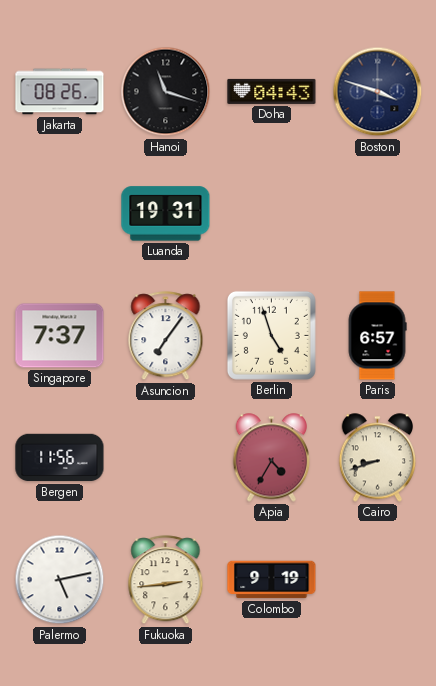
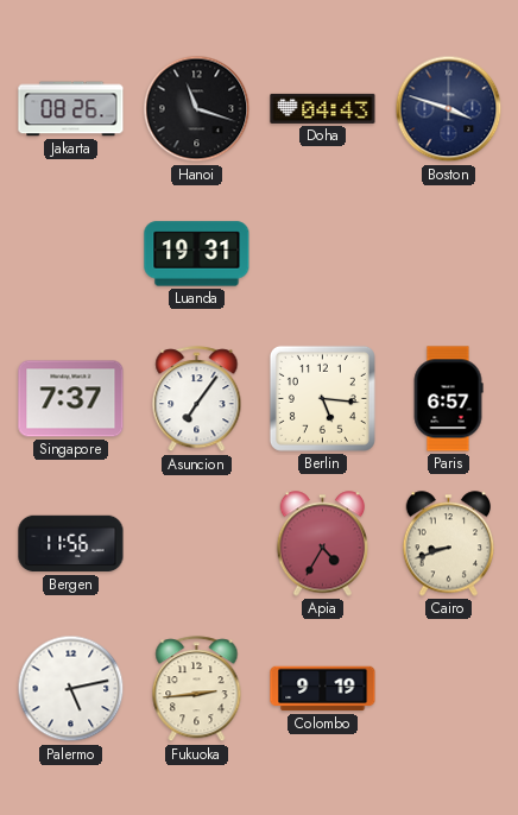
Berlin: 4:57 -> 5:16
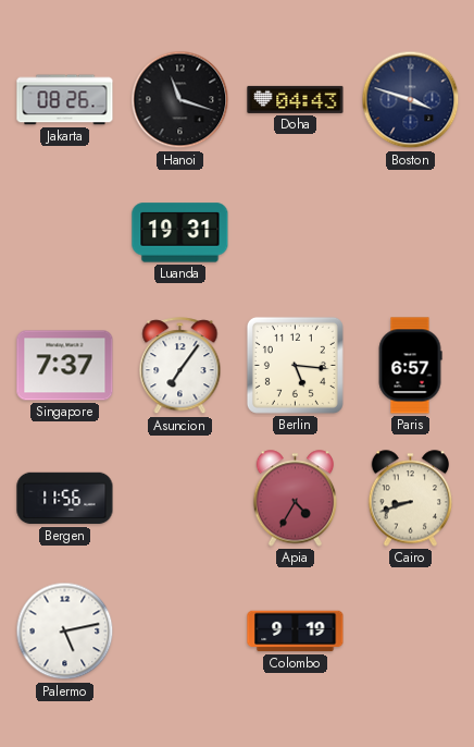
Fukuoka: 2:44 -> none
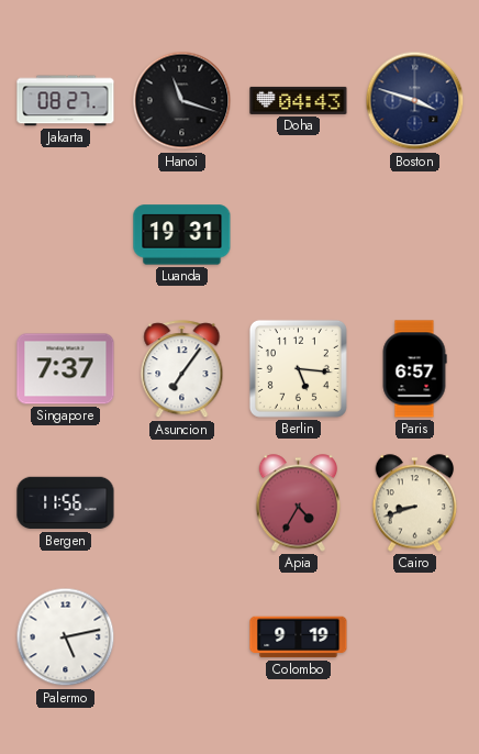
Jakarta: 08:26 -> 08:27
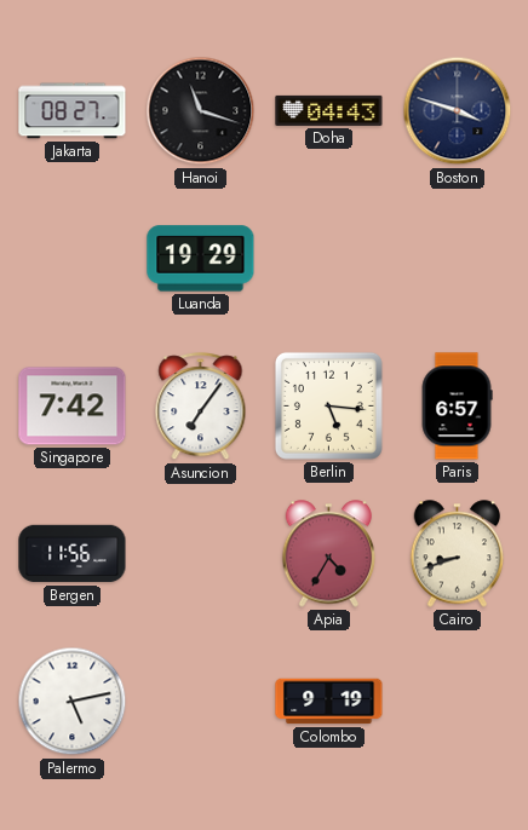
Luanda: 19:31 -> 19:29
Singapore: 7:37 -> 7:42
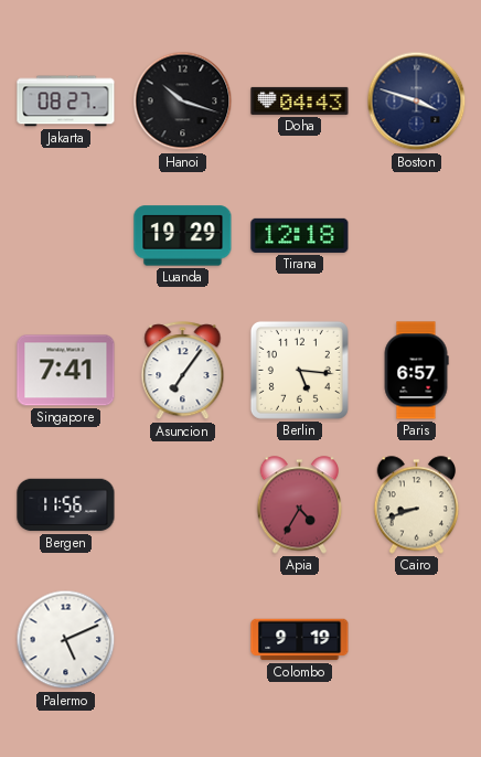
Hanoi: 11:18 -> 10:18
Tirana: none -> 12:18
Singapore: 7:42 -> 7:41
Palermo: 5:13 -> 5:11
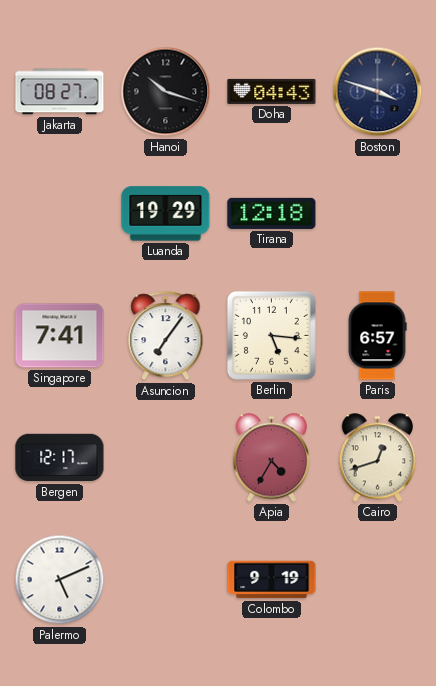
Bergen: 11:56 -> 12:17
Cairo: 8:42 -> 12:42
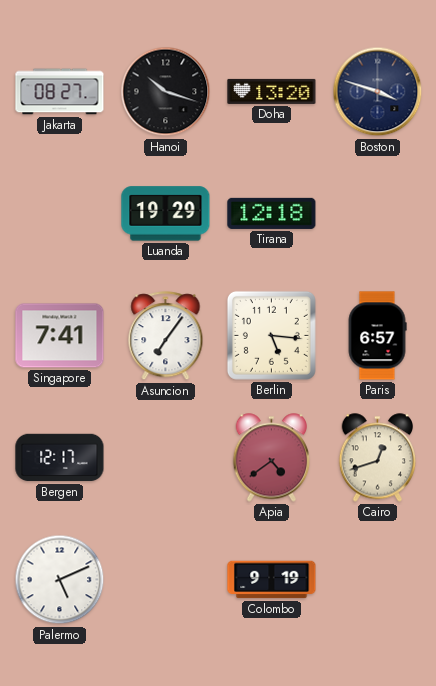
Doha: 04:43 -> 13:20
Apia: 4:35 -> 4:39
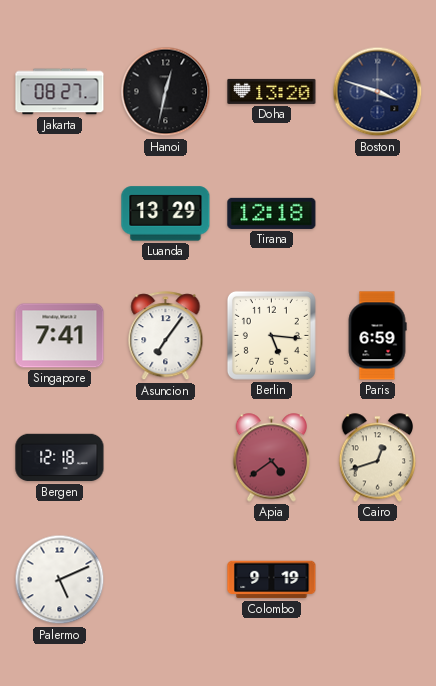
Hanoi: 10:18 -> 12:32
Luanda: 19:29 -> 13:29
Paris: 6:57 -> 6:59
Bergen: 12:17 -> 12:18
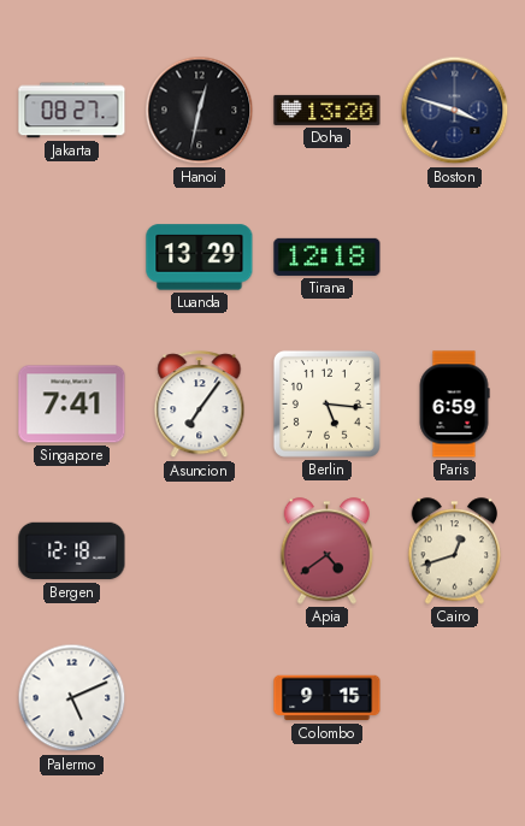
Colombo: 9:19 -> 9:15
